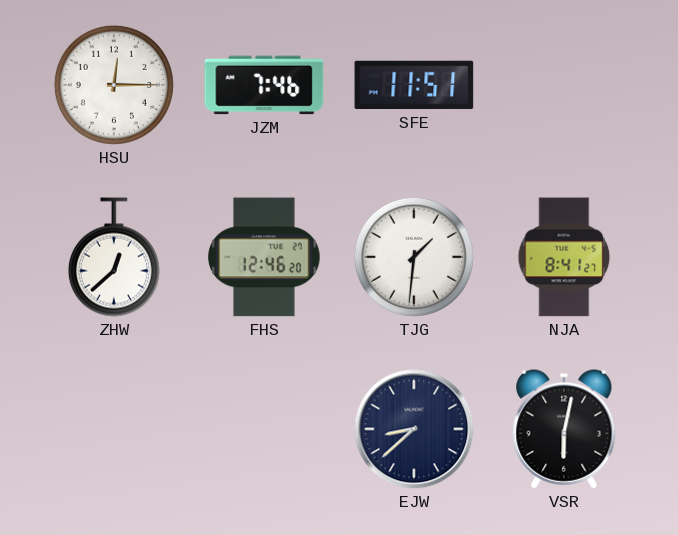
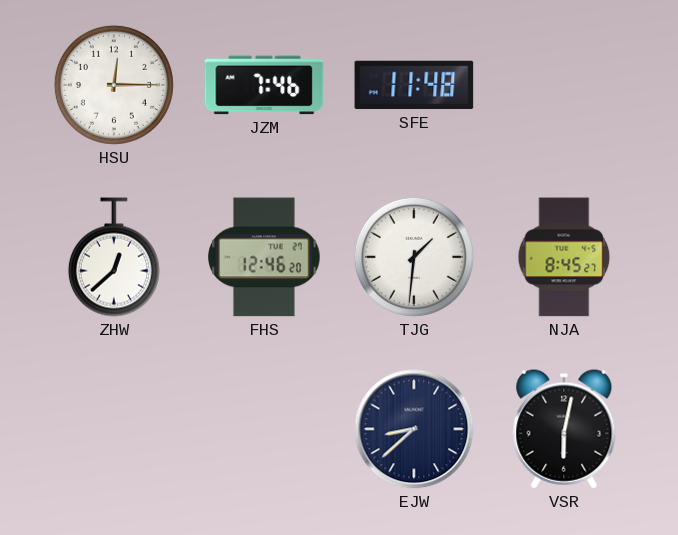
SFE: 11:51 -> 11:48
NJA: 8:41 -> 8:45
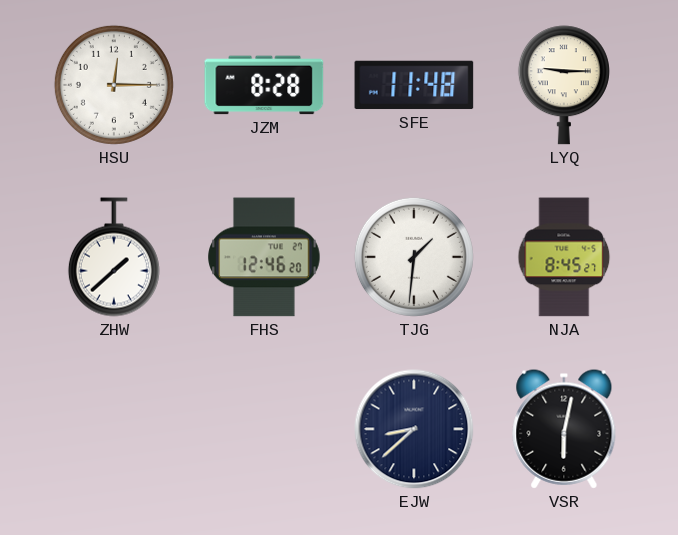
JZM: 7:46 -> 8:28
LYQ: none -> 9:15
ZHW: 12:38 -> 1:38
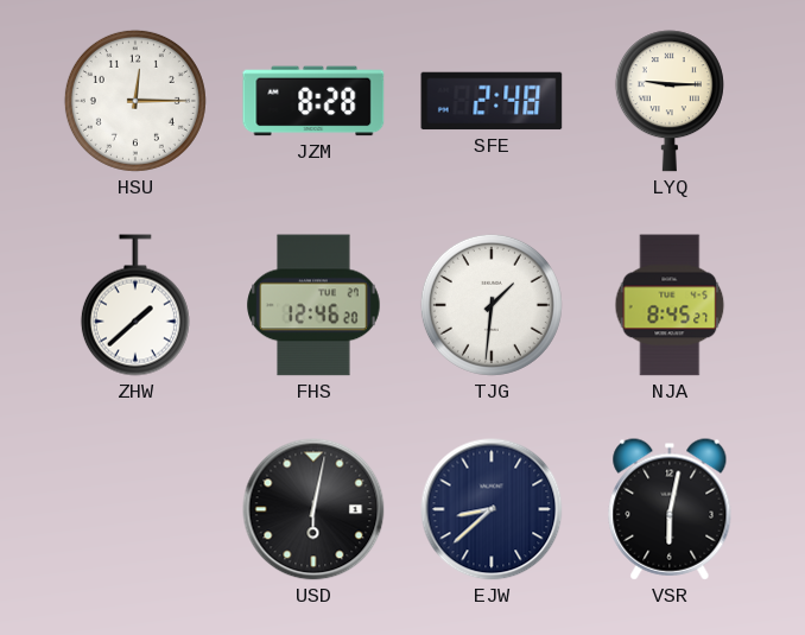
SFE: 11:48 -> 2:48
USD: none -> 6:02
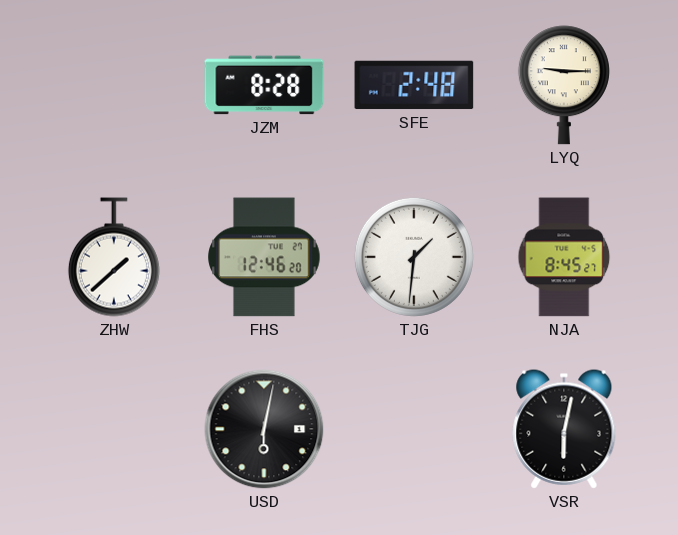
HSU: 12:15 -> none
EJW: 8:38 -> none
